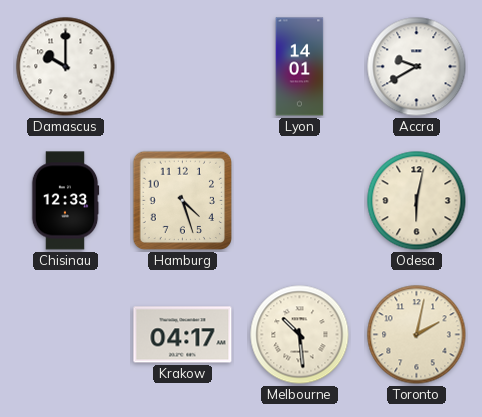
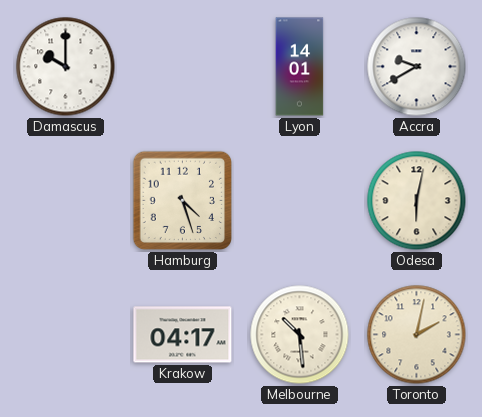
Chisinau: 12:33 -> none
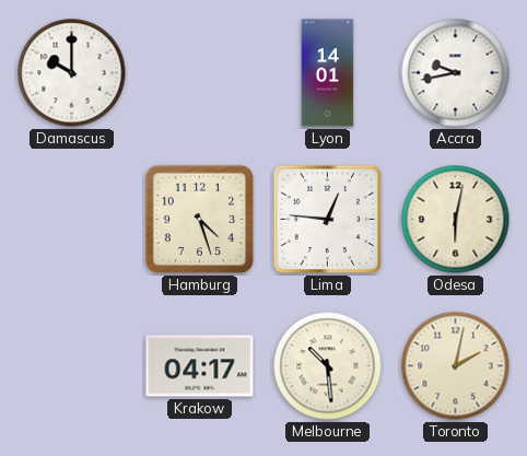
Accra: 9:40 -> 9:43
Lima: none -> 12:46
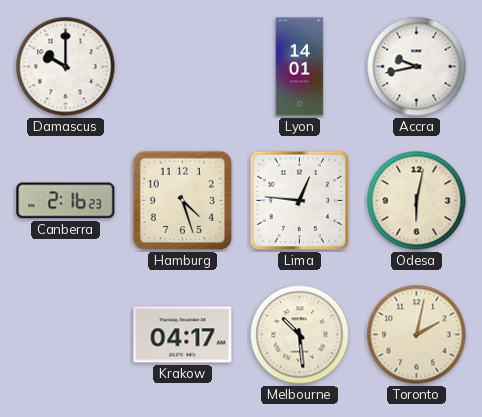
Canberra: none -> 2:16
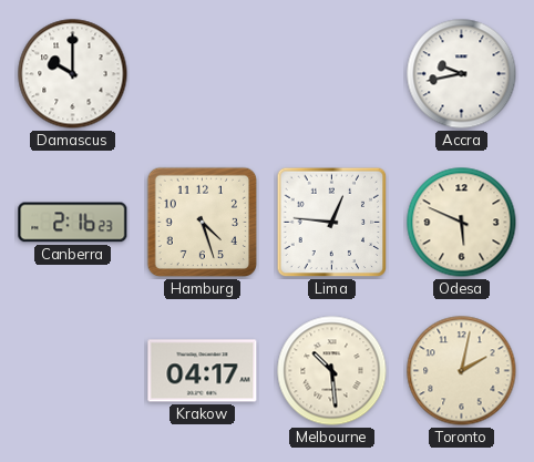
Lyon: 14:01 -> none
Odesa: 6:02 -> 5:49
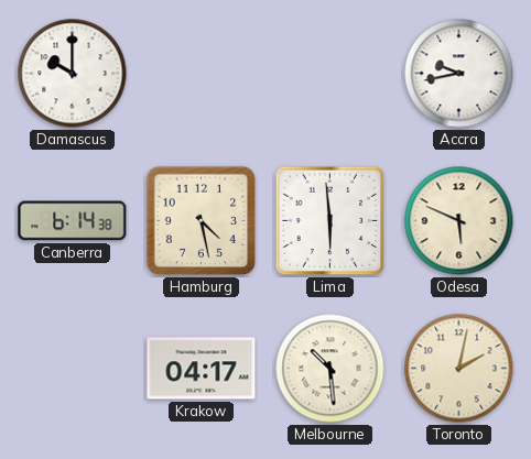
Canberra: 2:16 -> 6:14
Hamburg: 4:27 -> 4:28
Lima: 12:46 -> 5:59
